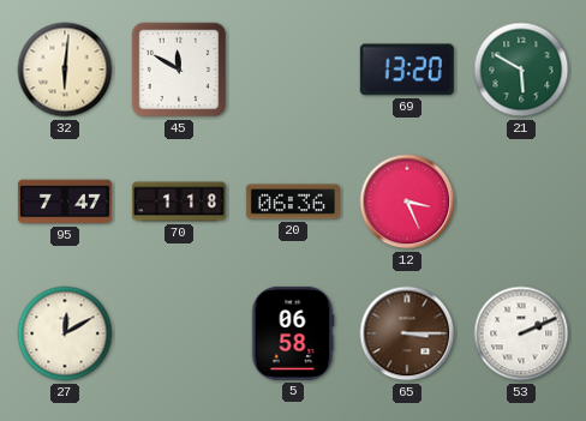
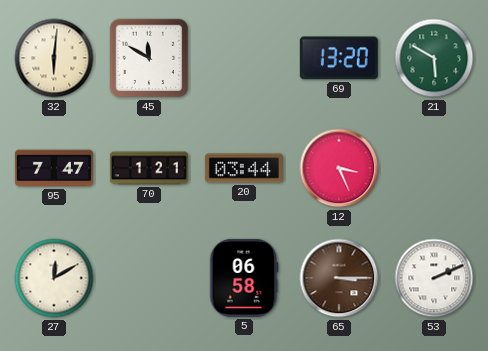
70: 1:18 -> 1:21
20: 06:36 -> 03:44
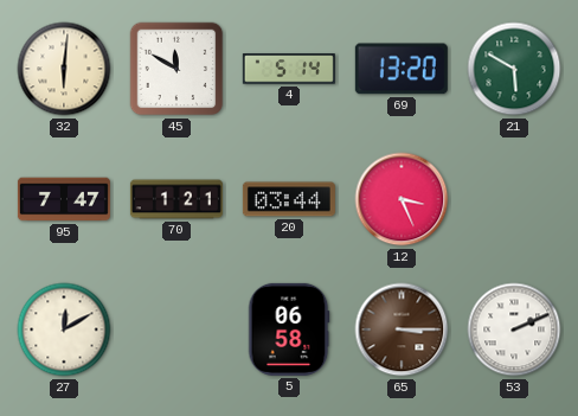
4: none -> 5:14
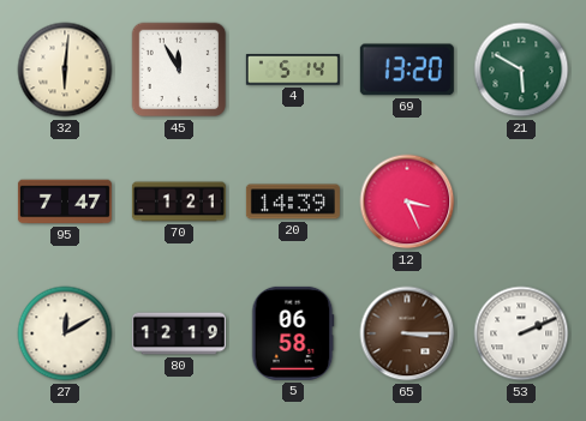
45: 11:50 -> 11:55
20: 03:44 -> 14:39
80: none -> 12:19
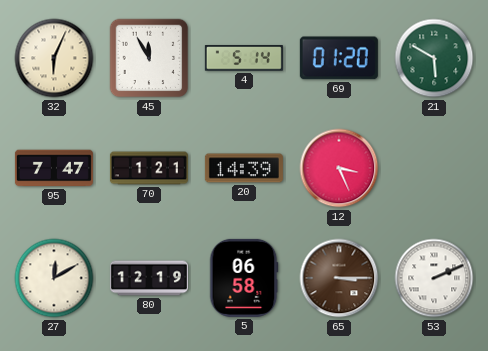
32: 6:01 -> 6:04
69: 13:20 -> 01:20
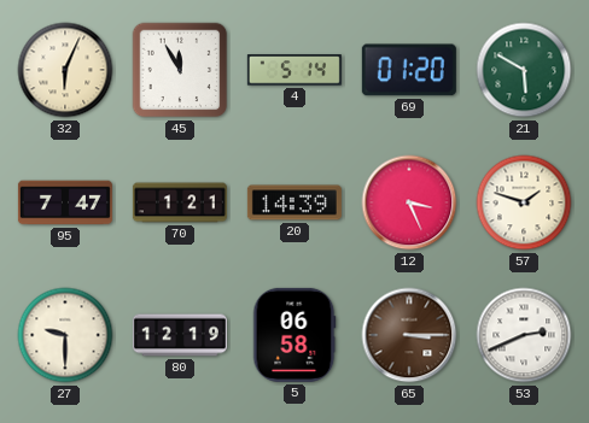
57: none -> 1:48
27: 12:10 -> 9:30
53: 2:11 -> 2:41
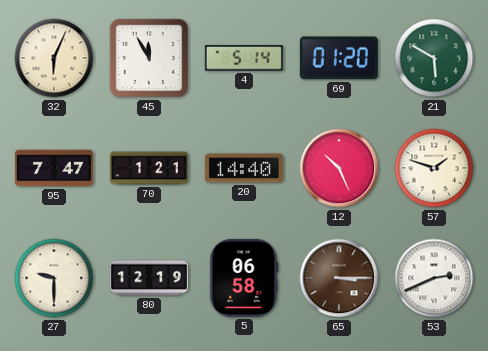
20: 14:39 -> 14:40
12: 3:26 -> 10:26
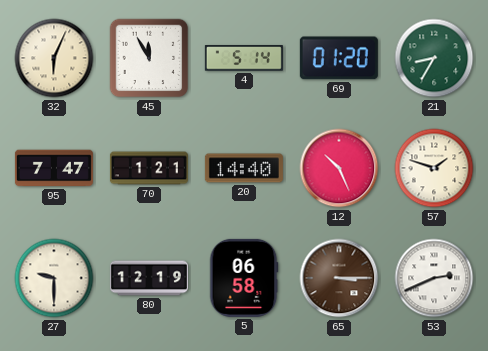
21: 5:50 -> 8:35
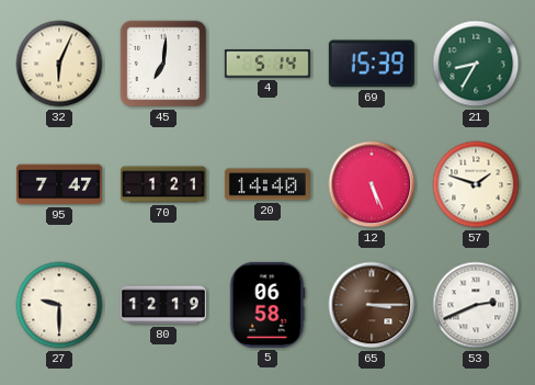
45: 11:55 -> 7:01
69: 01:20 -> 15:39
12: 10:26 -> 5:26
